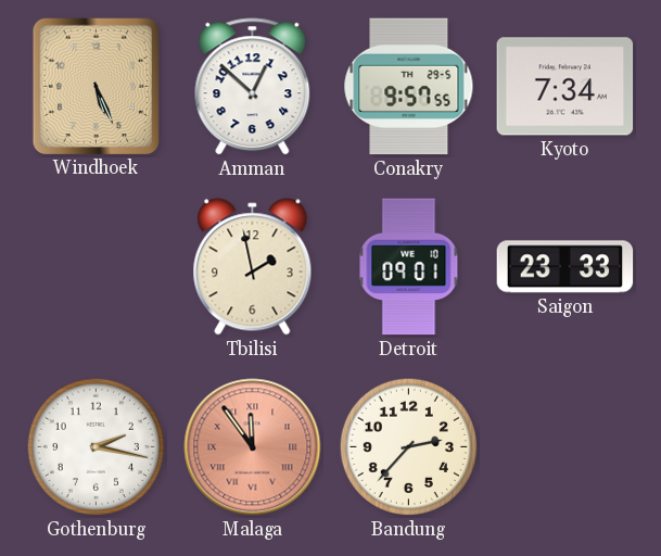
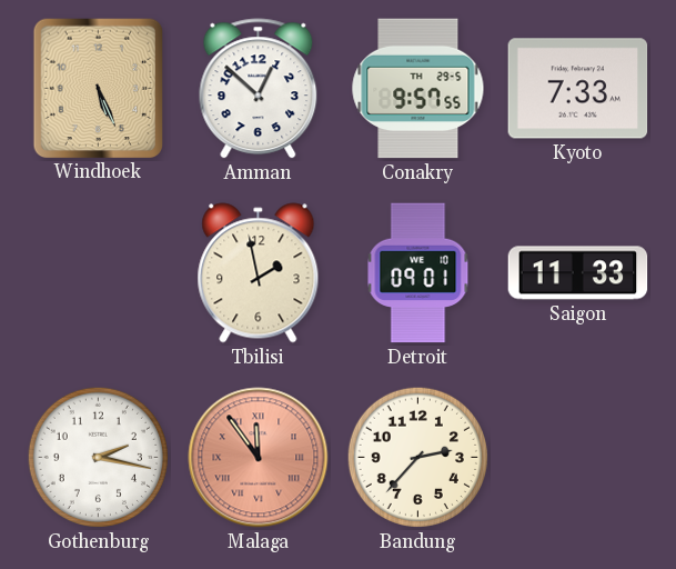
Kyoto: 7:34 -> 7:33
Saigon: 23:33 -> 11:33
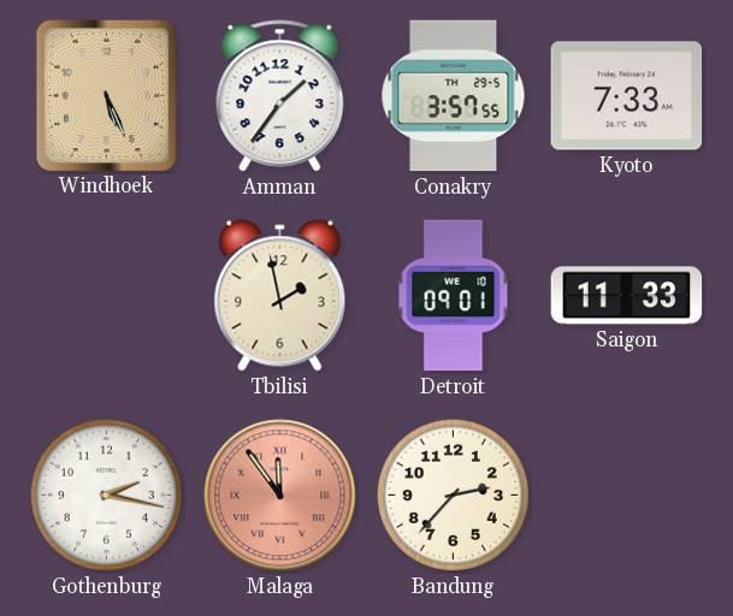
Amman: 12:52 -> 1:36
Conakry: 9:57 -> 3:57
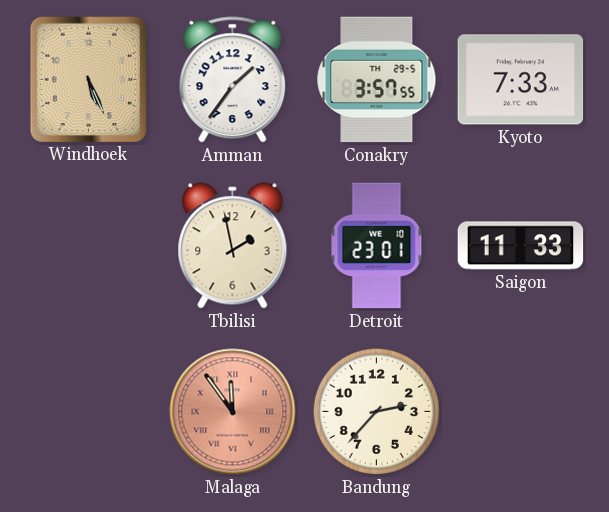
Detroit: 09:01 -> 23:01
Gothenburg: 2:17 -> none
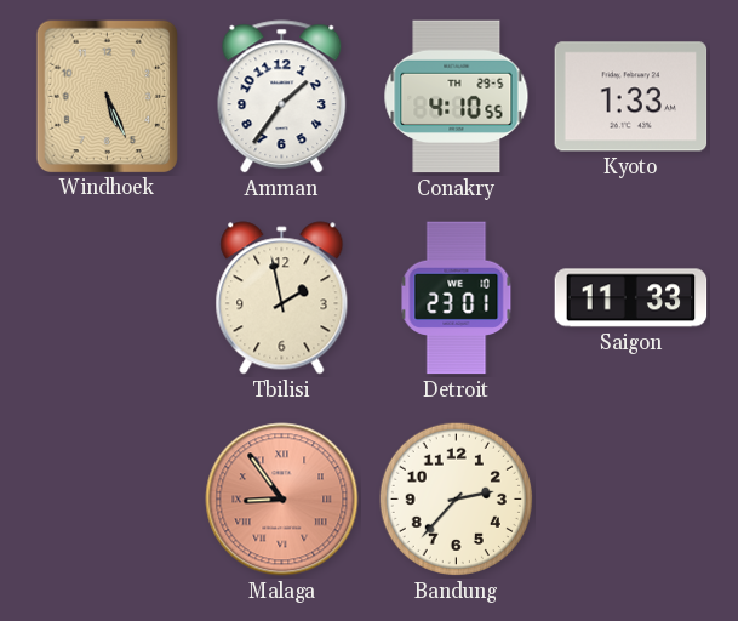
Conakry: 3:57 -> 4:10
Kyoto: 7:33 -> 1:33
Malaga: 11:54 -> 8:54
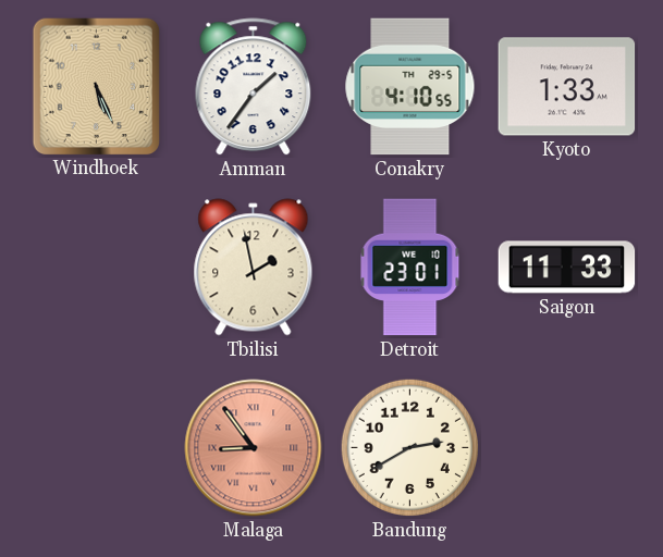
Bandung: 2:37 -> 2:40
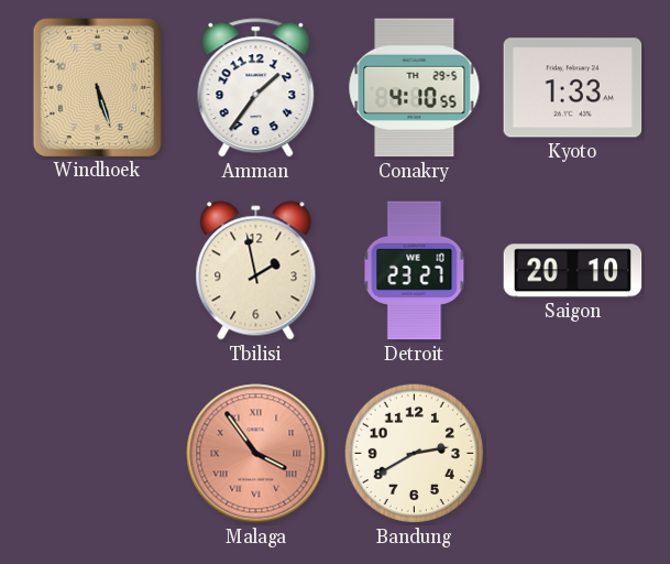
Windhoek: 5:26 -> 5:27
Detroit: 23:01 -> 23:27
Saigon: 11:33 -> 20:10
Malaga: 8:54 -> 3:54
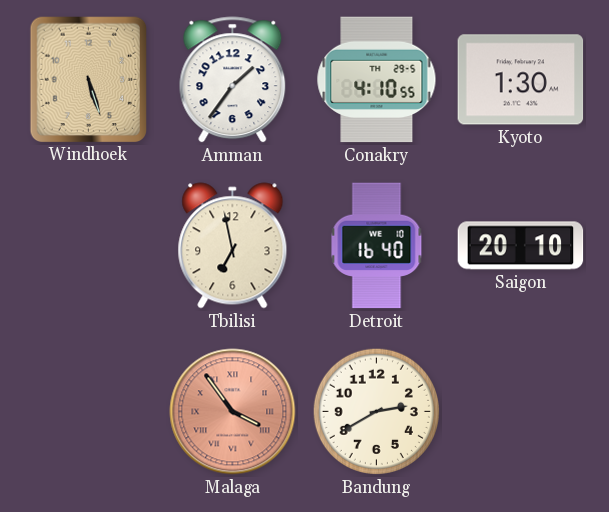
Kyoto: 1:33 -> 1:30
Tbilisi: 1:58 -> 6:58
Detroit: 23:27 -> 16:40
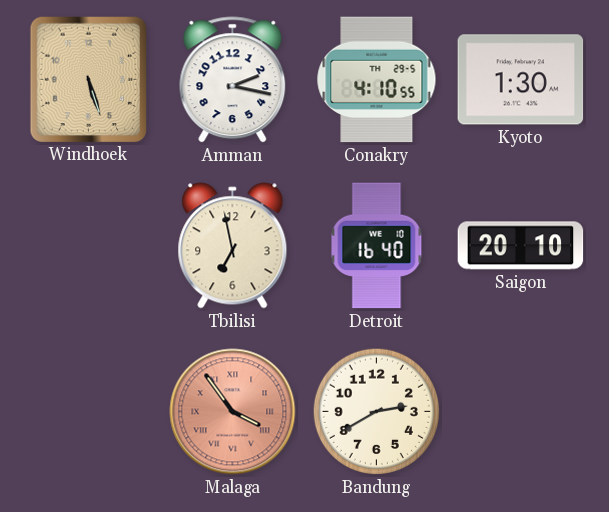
Amman: 1:36 -> 2:17
